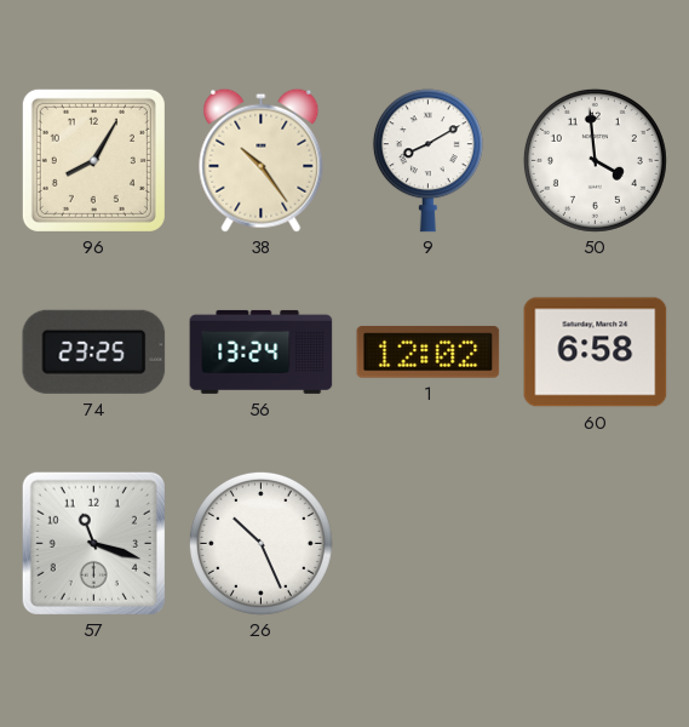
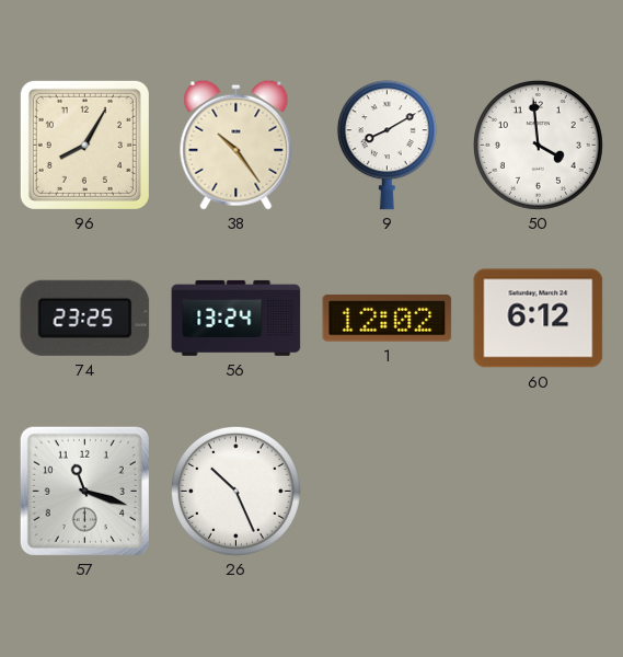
60: 6:58 -> 6:12
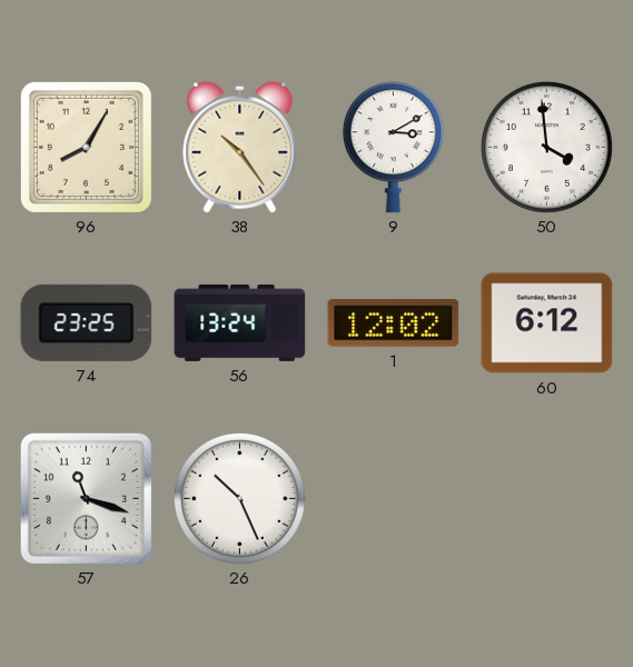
9: 8:10 -> 3:10
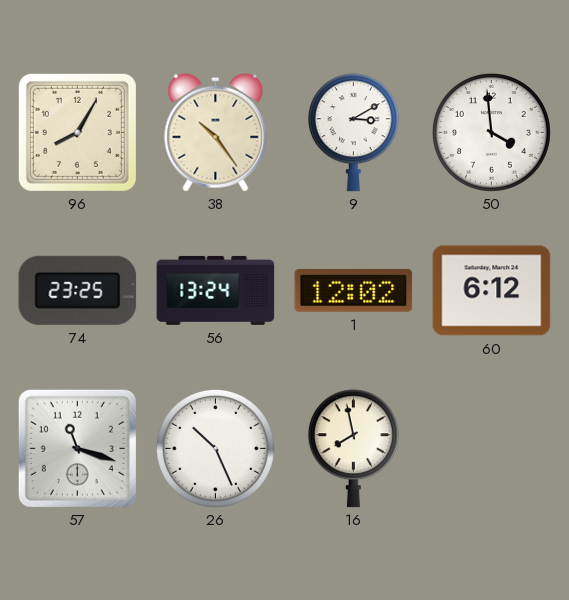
16: none -> 7:58
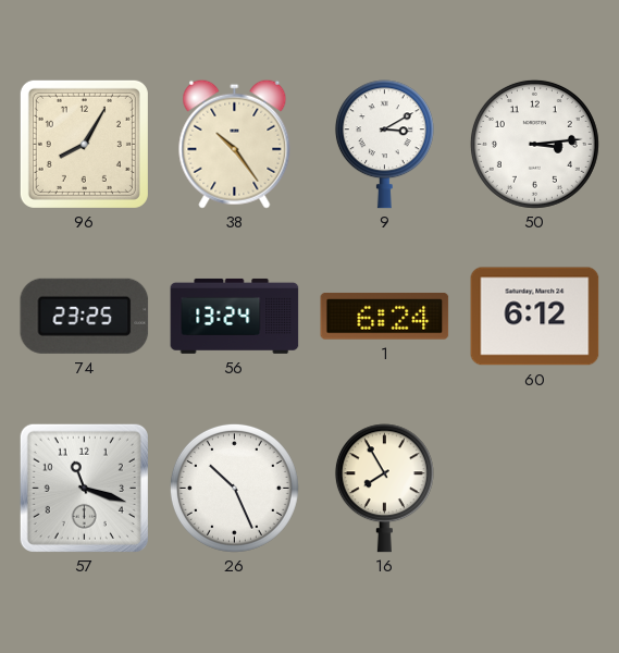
50: 3:59 -> 3:14
1: 12:02 -> 6:24
16: 7:58 -> 7:55
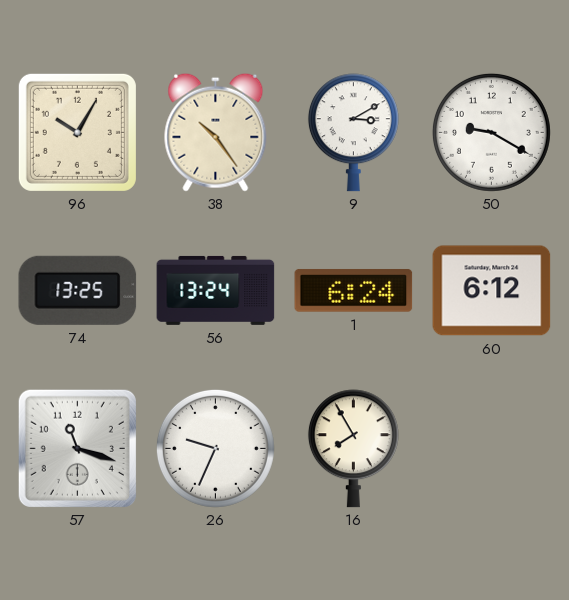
96: 8:05 -> 10:05
50: 3:14 -> 9:20
74: 23:25 -> 13:25
26: 10:26 -> 9:34
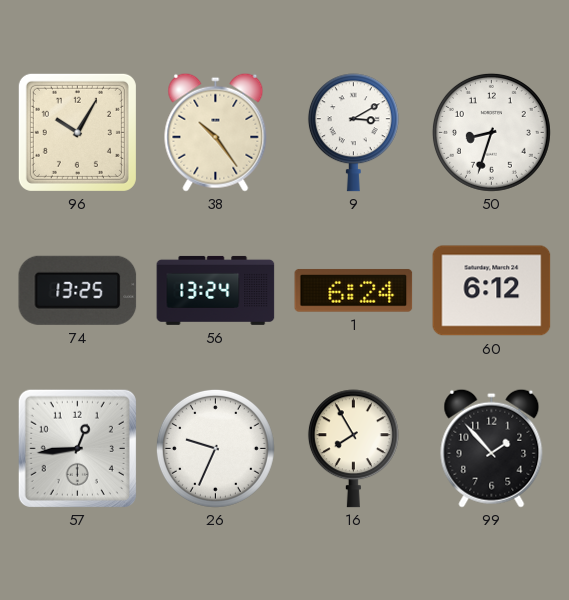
50: 9:20 -> 8:33
57: 11:18 -> 12:44
99: none -> 1:53
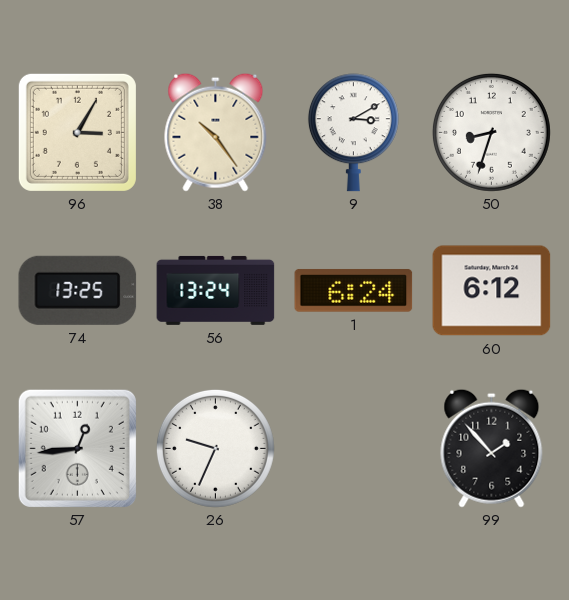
96: 10:05 -> 3:05
16: 7:55 -> none
